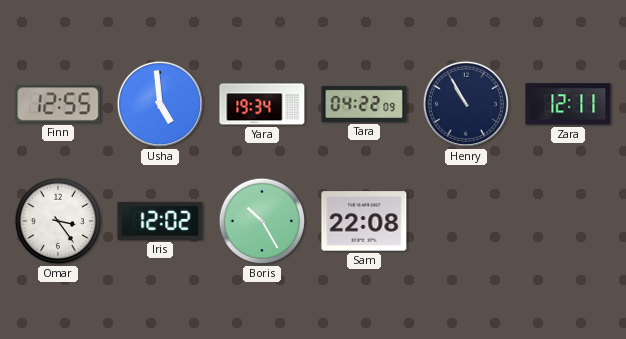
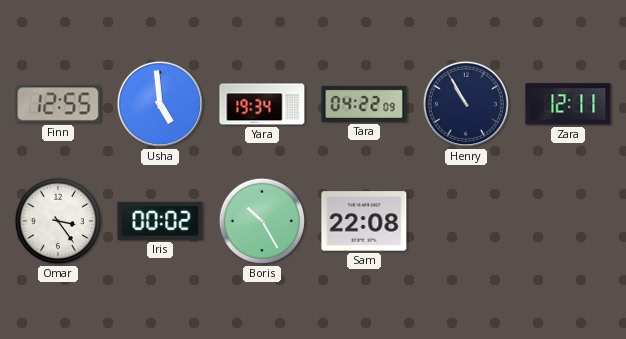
Iris: 12:02 -> 00:02
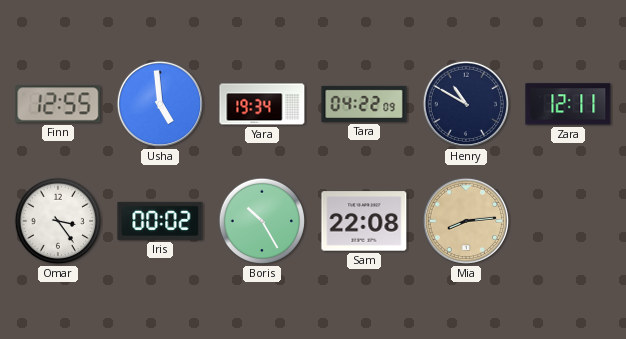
Henry: 10:55 -> 10:50
Mia: none -> 8:14
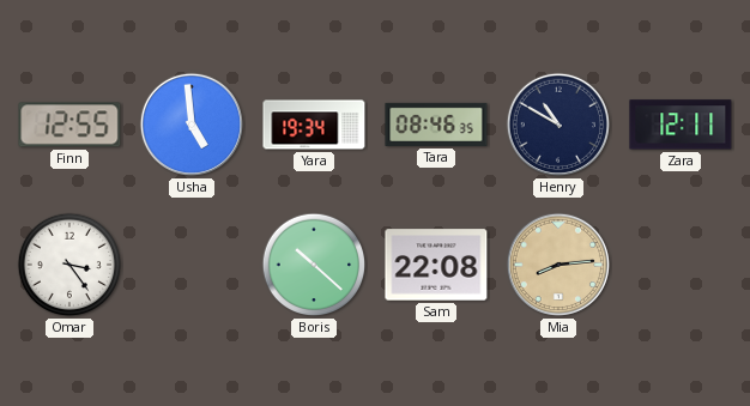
Tara: 04:22 -> 08:46
Iris: 00:02 -> none
Boris: 10:25 -> 10:22
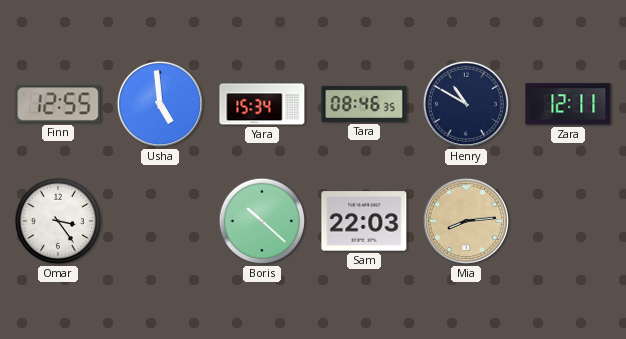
Yara: 19:34 -> 15:34
Sam: 22:08 -> 22:03
